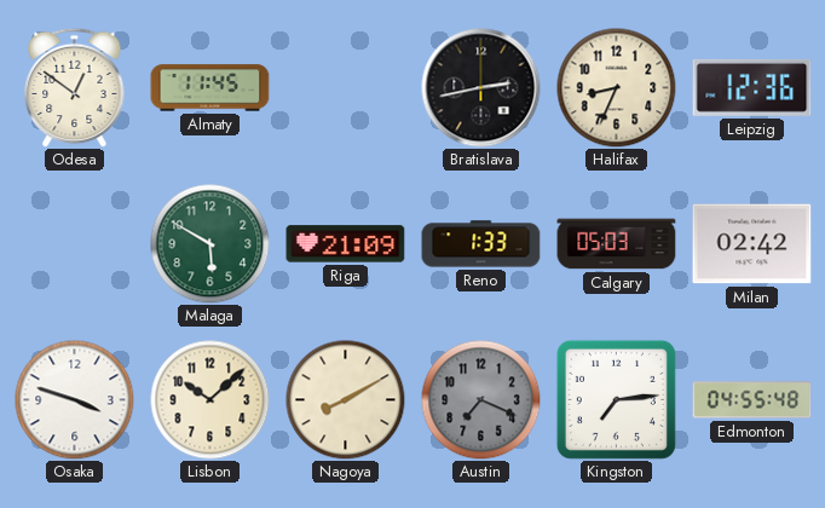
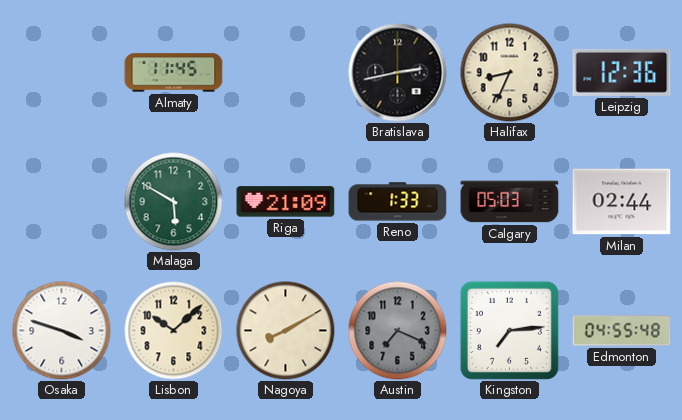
Odesa: 12:51 -> none
Milan: 02:42 -> 02:44
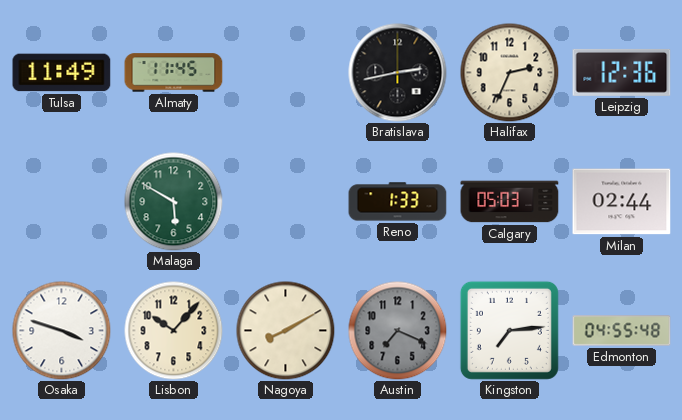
Tulsa: none -> 11:49
Halifax: 8:34 -> 2:34
Riga: 21:09 -> none
Lisbon: 10:08 -> 10:07
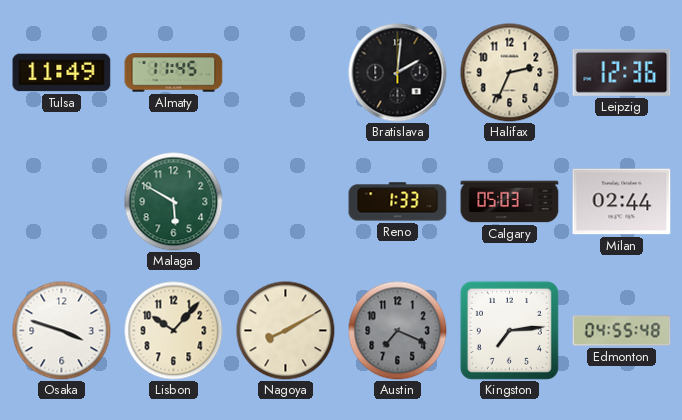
Bratislava: 2:43 -> 2:01
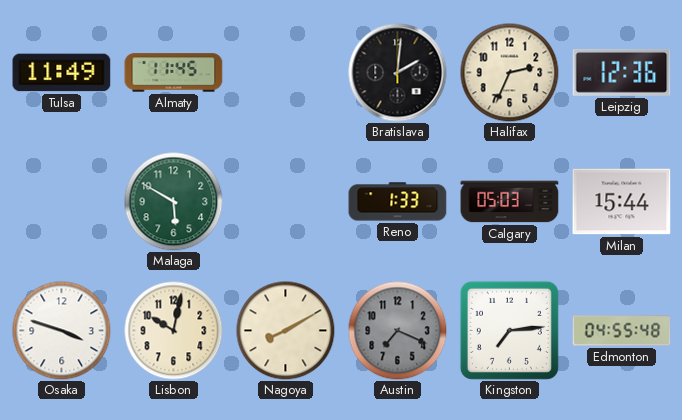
Milan: 02:44 -> 15:44
Lisbon: 10:07 -> 10:02
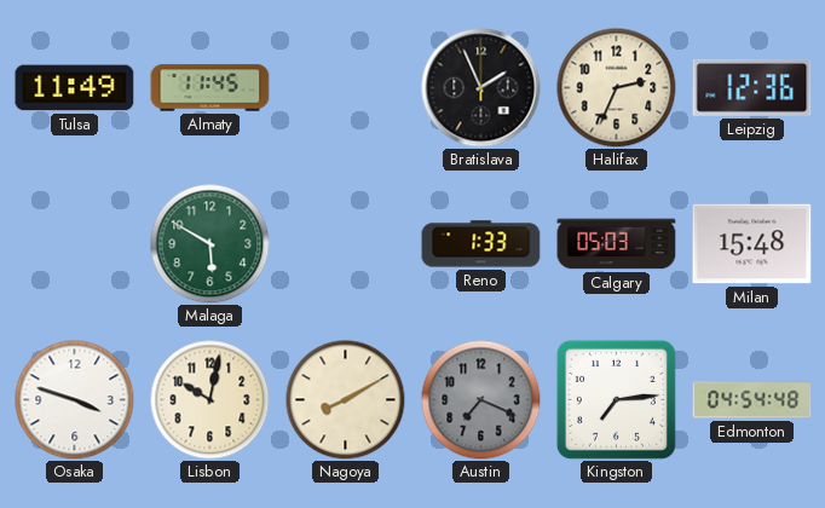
Bratislava: 2:01 -> 1:56
Milan: 15:44 -> 15:48
Edmonton: 04:55 -> 04:54
